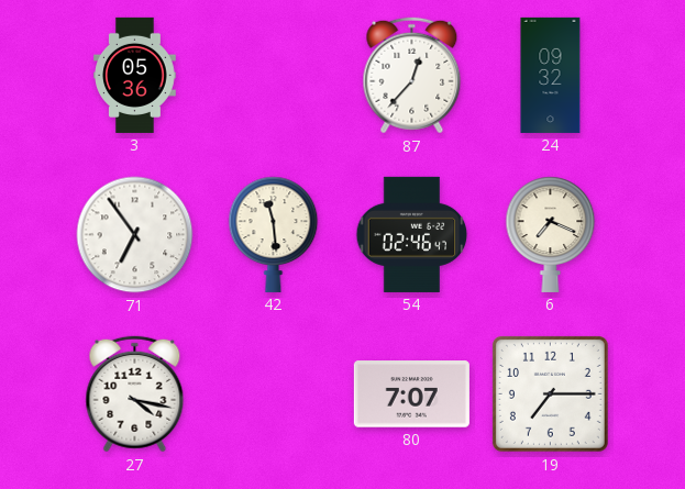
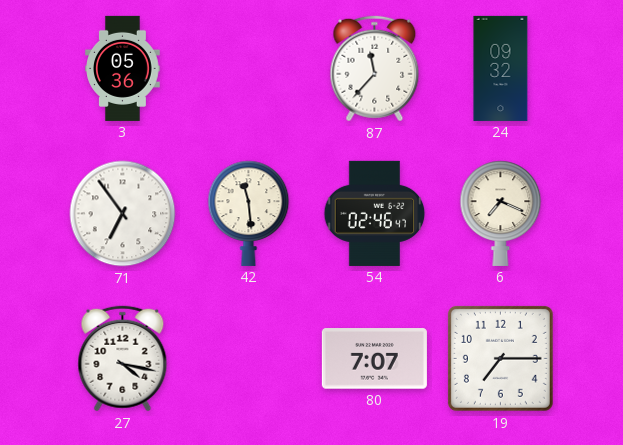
87: 12:37 -> 11:37
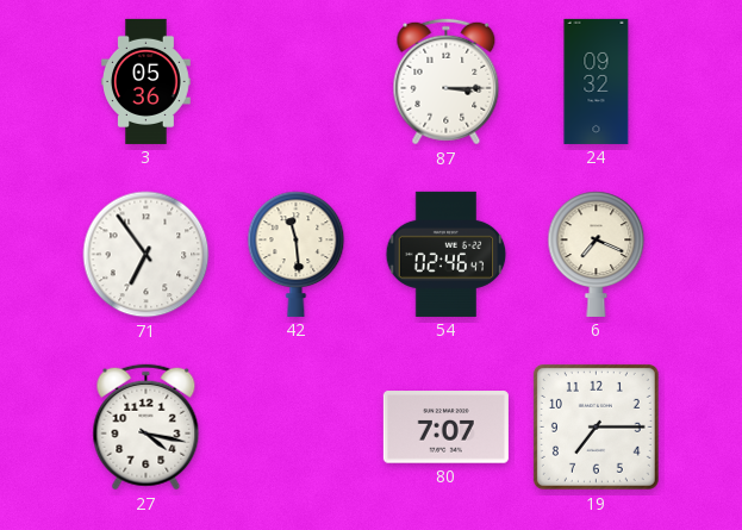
87: 11:37 -> 3:15
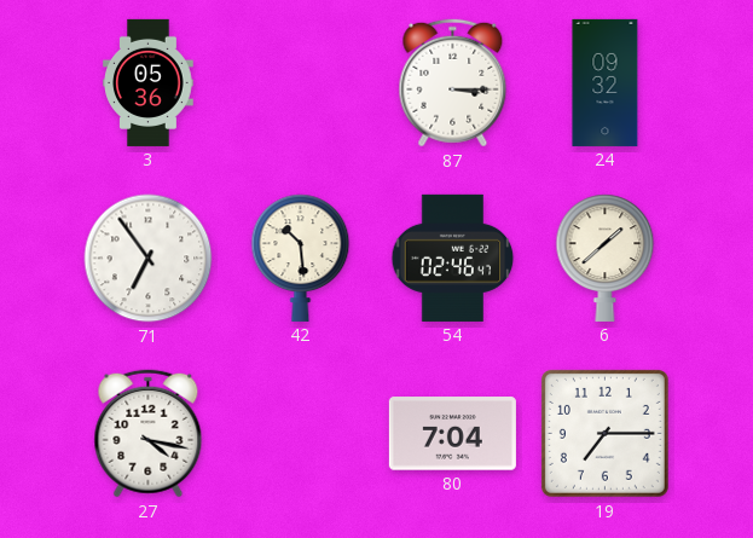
42: 11:29 -> 10:29
6: 7:19 -> 1:38
80: 7:07 -> 7:04
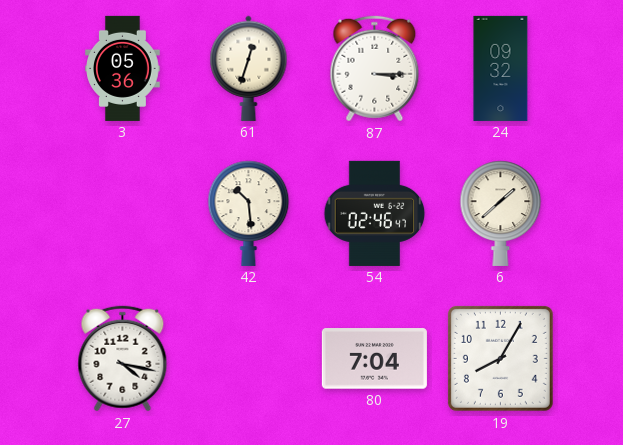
61: none -> 12:33
71: 6:54 -> none
19: 7:15 -> 8:05
